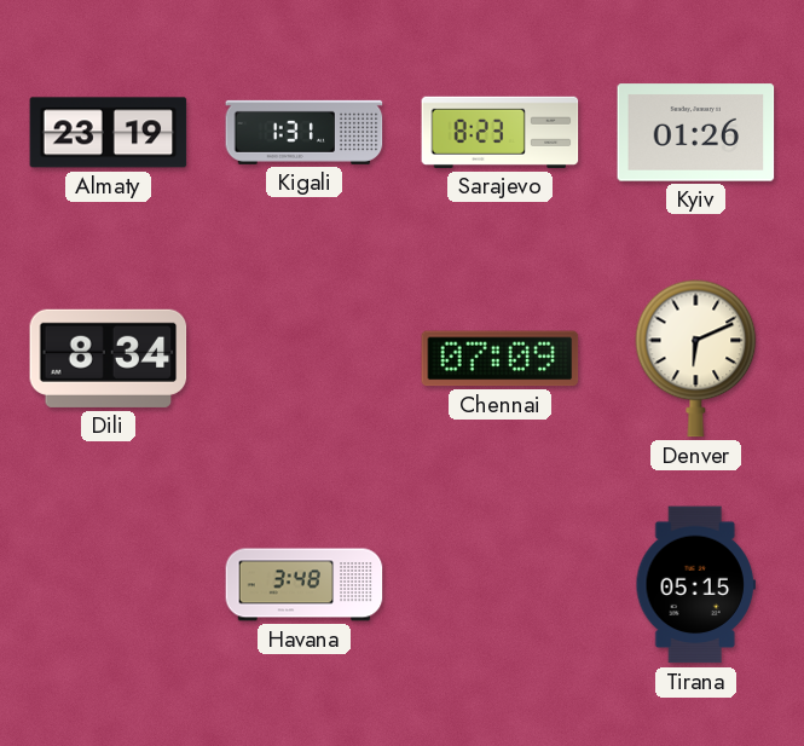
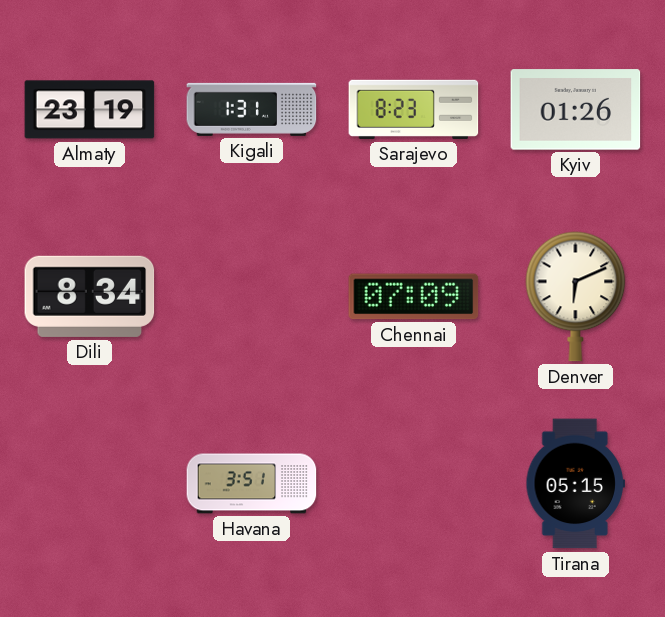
Havana: 3:48 -> 3:51
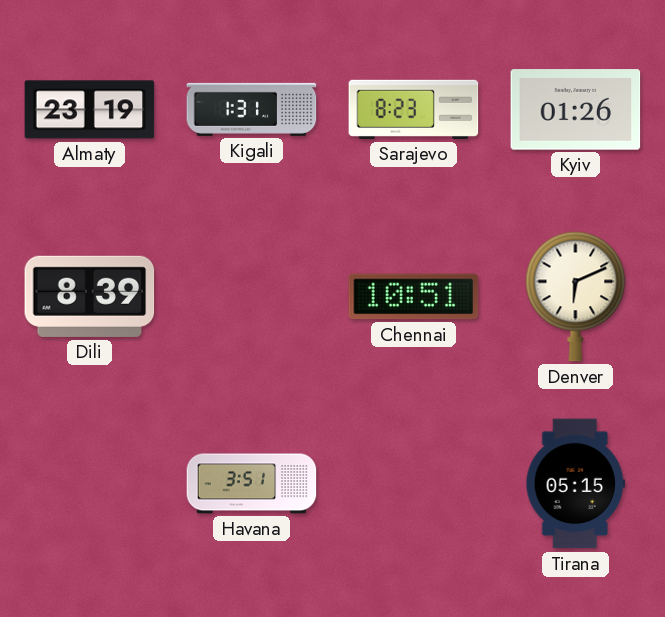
Dili: 8:34 -> 8:39
Chennai: 07:09 -> 10:51
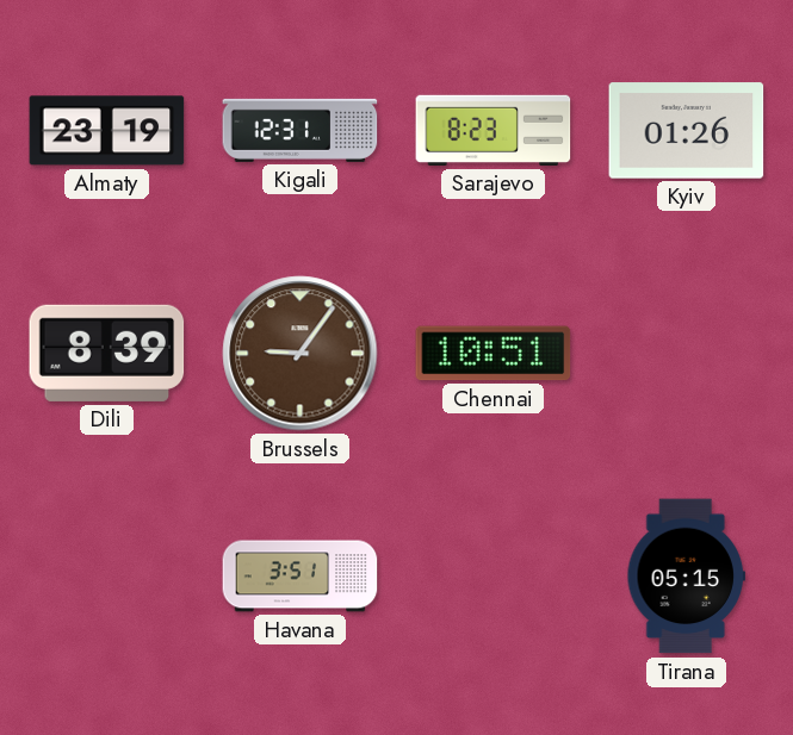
Kigali: 1:31 -> 12:31
Brussels: none -> 9:06
Denver: 6:11 -> none
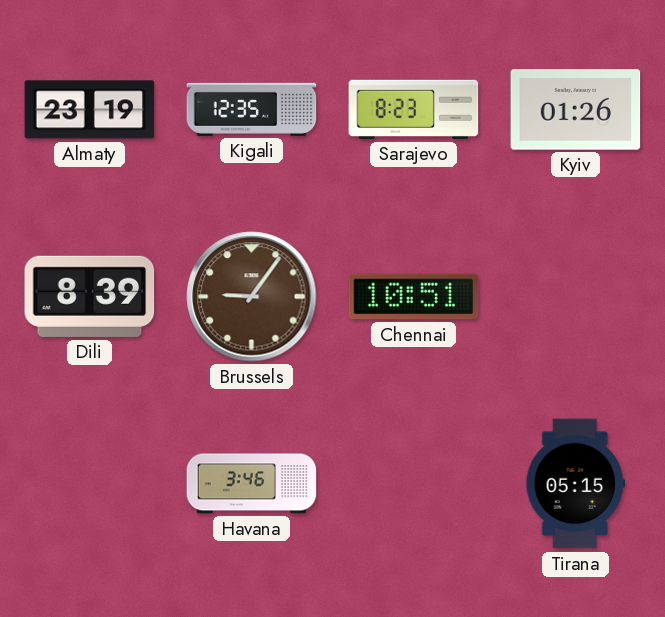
Kigali: 12:31 -> 12:35
Havana: 3:51 -> 3:46
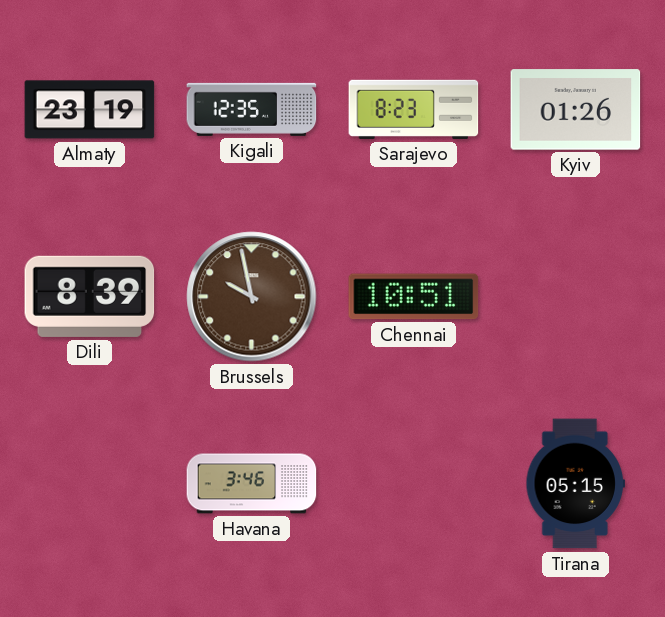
Brussels: 9:06 -> 9:58
